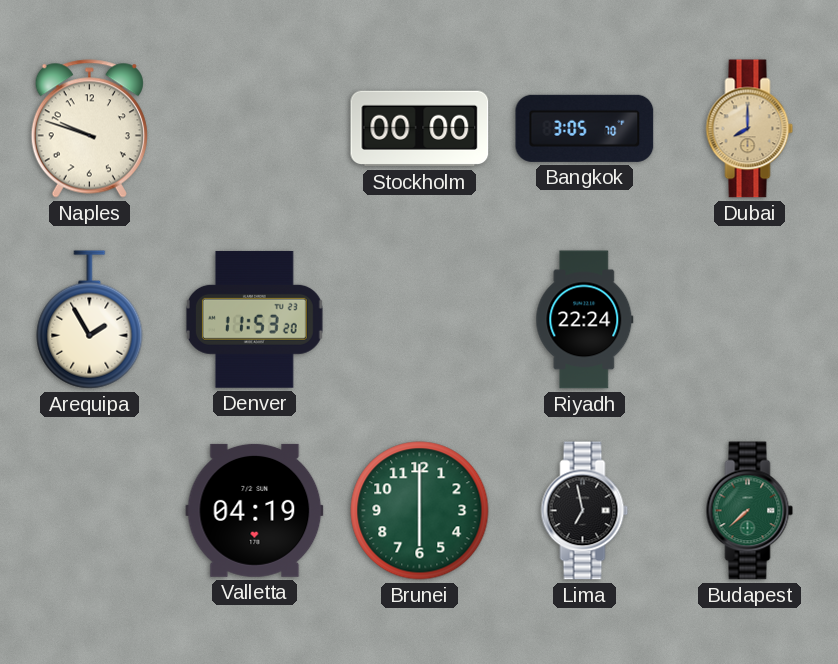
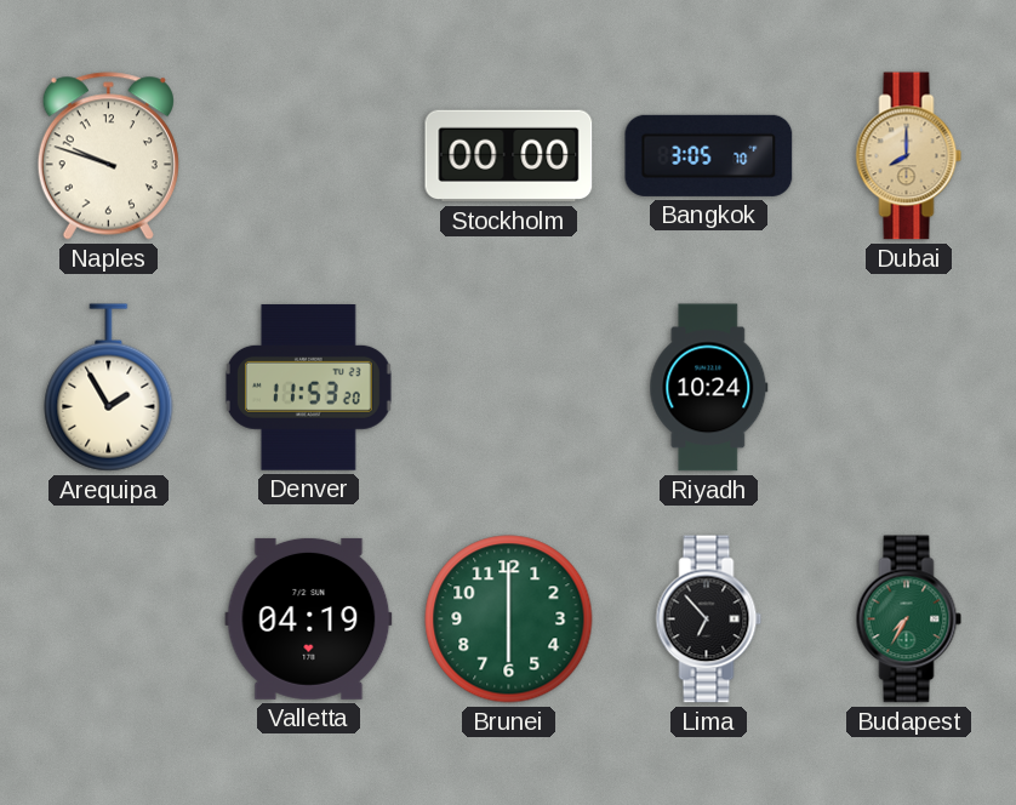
Riyadh: 22:24 -> 10:24
Lima: 6:58 -> 6:53
Budapest: 7:38 -> 7:35
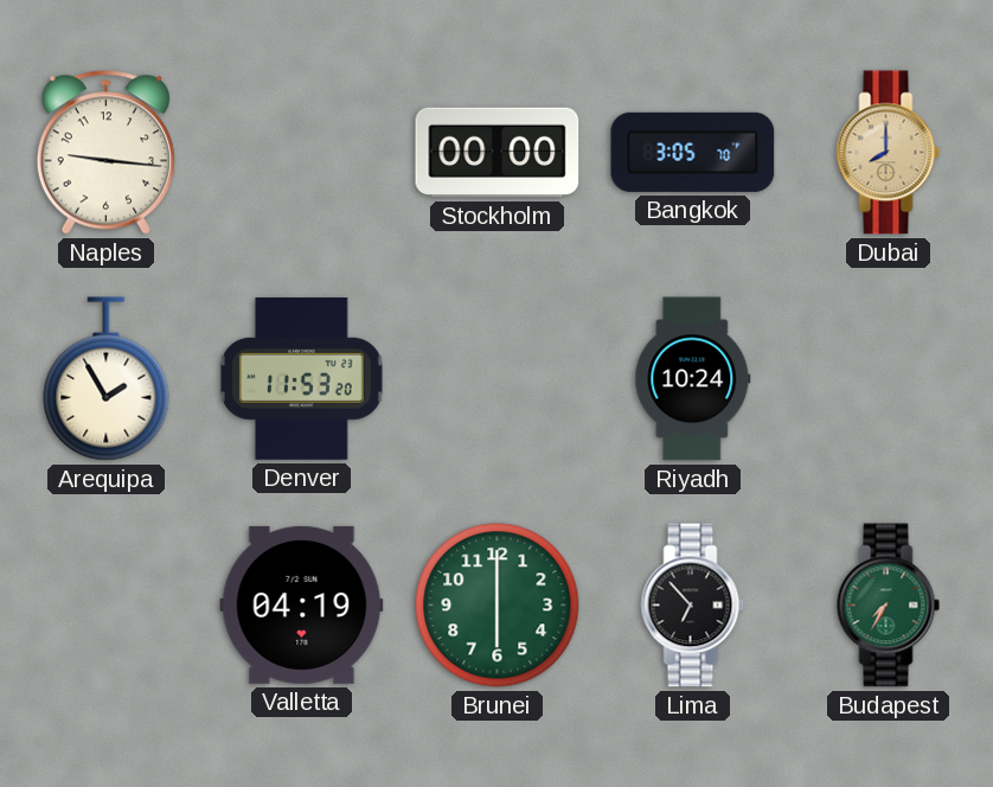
Naples: 9:48 -> 9:16
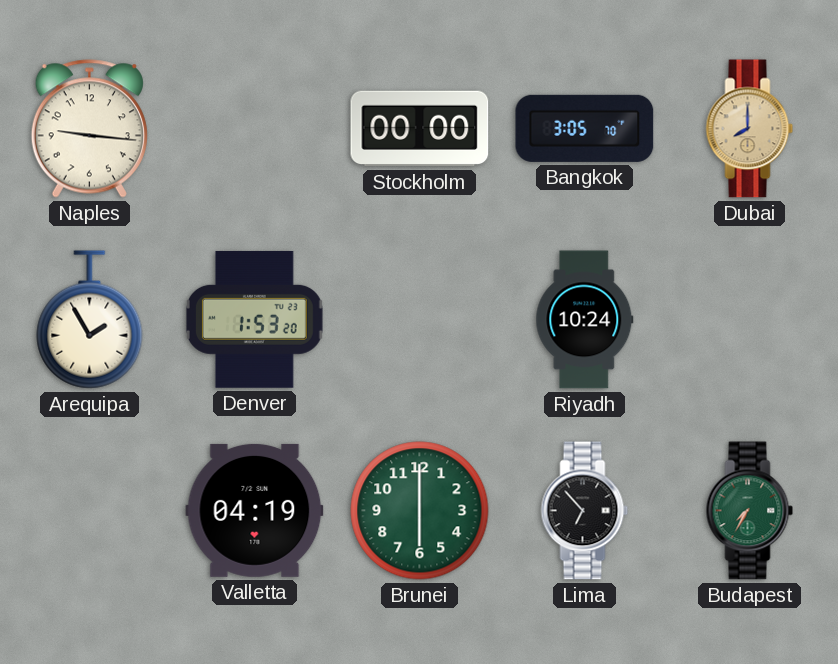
Denver: 11:53 -> 1:53
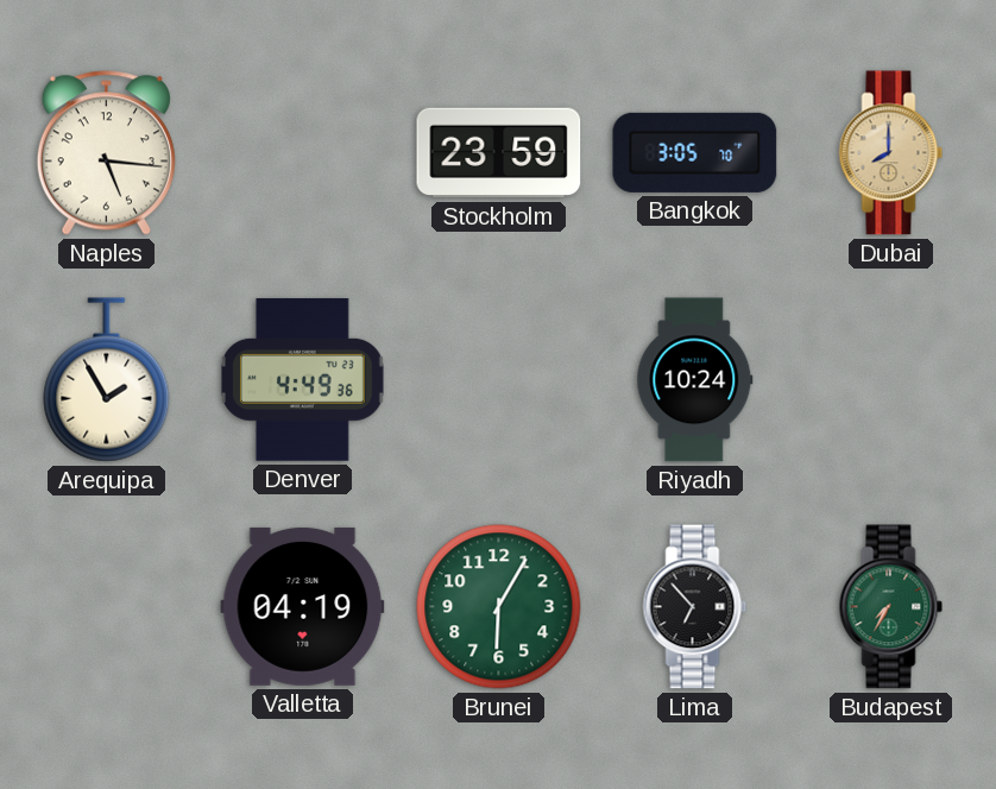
Naples: 9:16 -> 5:16
Stockholm: 00:00 -> 23:59
Denver: 1:53 -> 4:49
Brunei: 6:00 -> 6:05
